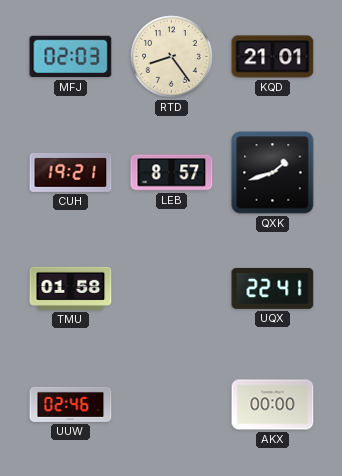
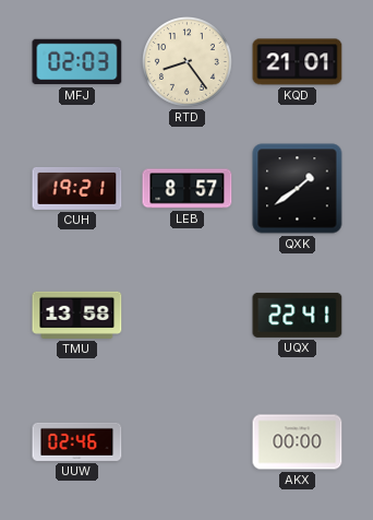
QXK: 1:42 -> 1:39
TMU: 01:58 -> 13:58
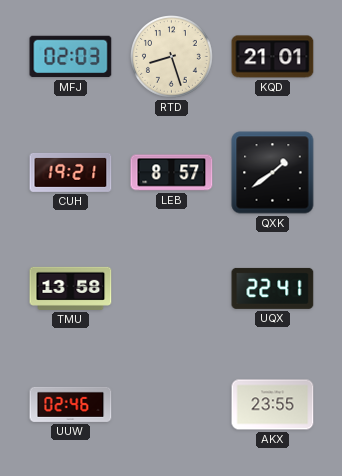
RTD: 8:24 -> 8:27
AKX: 00:00 -> 23:55
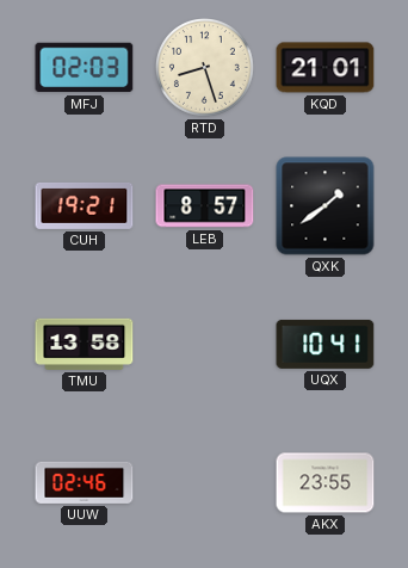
UQX: 22:41 -> 10:41
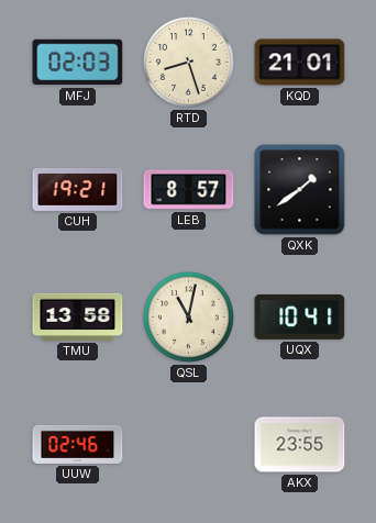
QSL: none -> 11:02
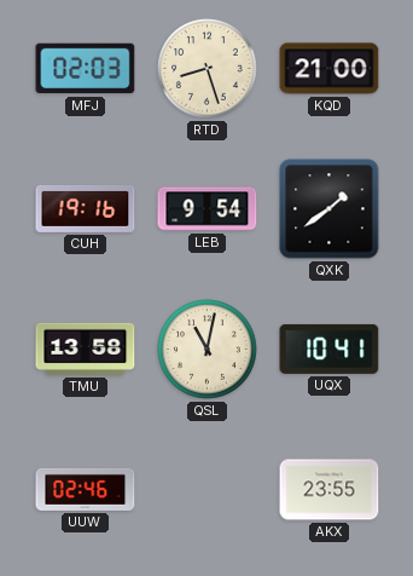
KQD: 21:01 -> 21:00
CUH: 19:21 -> 19:16
LEB: 8:57 -> 9:54
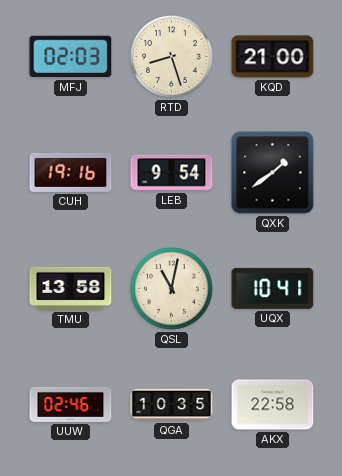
QGA: none -> 10:35
AKX: 23:55 -> 22:58
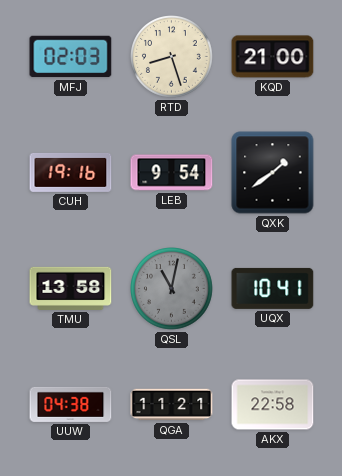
QSL dial: cream -> grey
UUW: 02:46 -> 04:38
QGA: 10:35 -> 11:21
